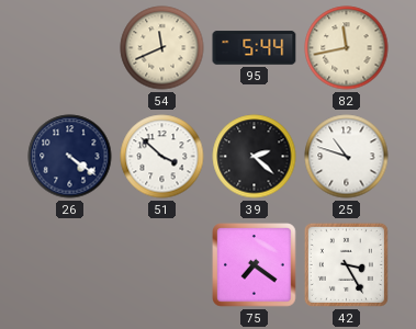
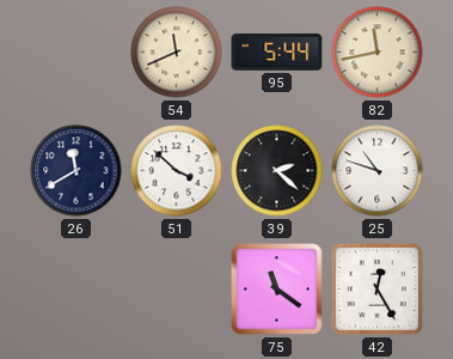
26: 4:21 -> 11:40
75: 7:21 -> 11:21
42: 3:25 -> 12:25
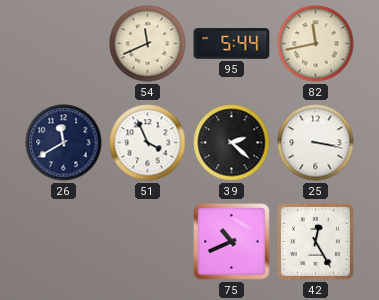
51: 3:52 -> 3:56
25: 10:48 -> 3:17
75: 11:21 -> 10:41
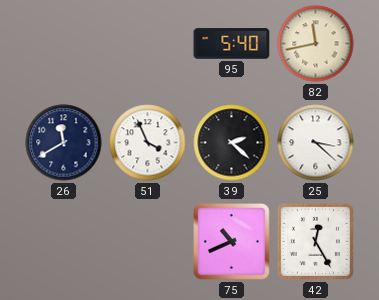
54: 11:41 -> none
95: 5:44 -> 5:40
25: 3:17 -> 3:22
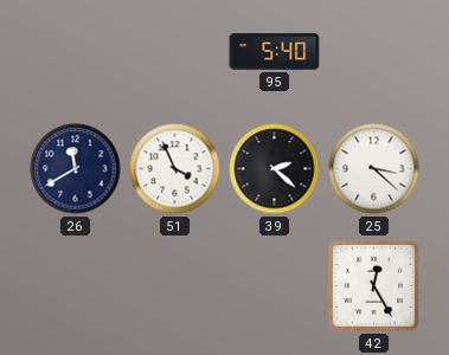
82: 11:43 -> none
75: 10:41 -> none
